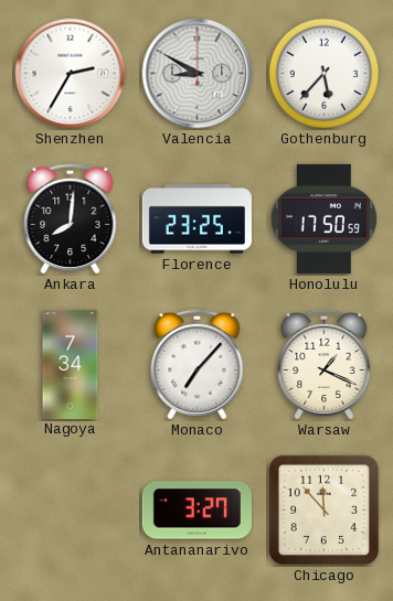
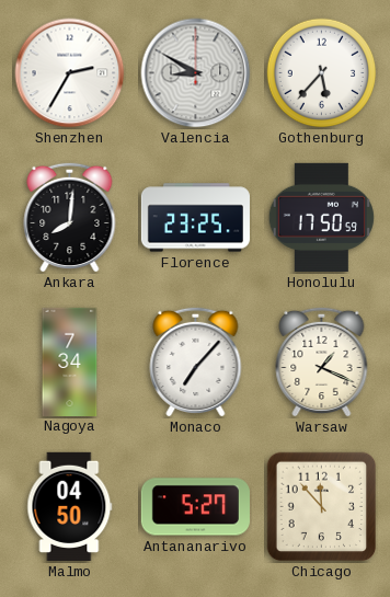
Malmo: none -> 04:50
Antananarivo: 3:27 -> 5:27
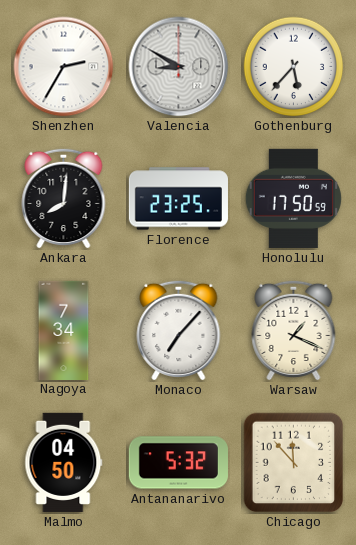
Antananarivo: 5:27 -> 5:32
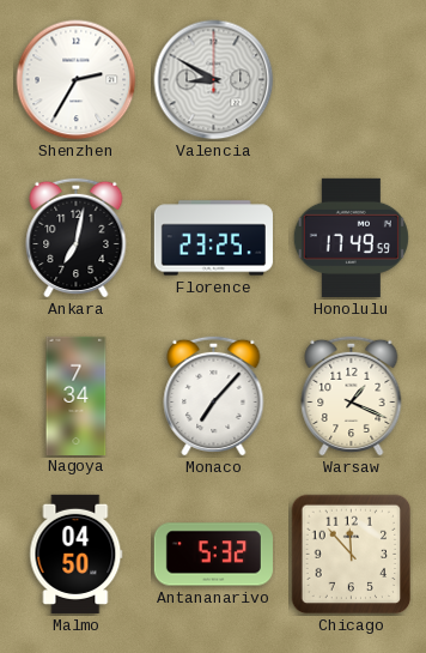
Gothenburg: 5:37 -> none
Ankara: 8:01 -> 7:02
Honolulu: 17:50 -> 17:49
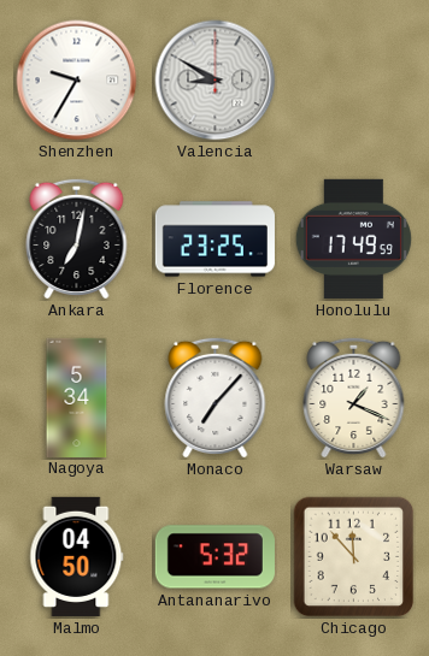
Shenzhen: 2:35 -> 9:35
Nagoya: 7:34 -> 5:34
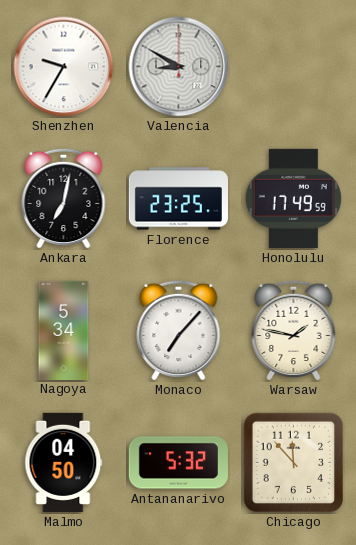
Warsaw: 1:19 -> 1:47
